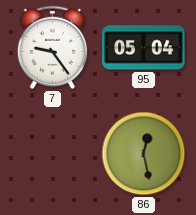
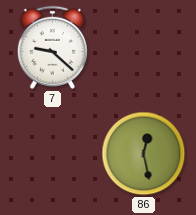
7: 9:24 -> 9:22
95: 05:04 -> none
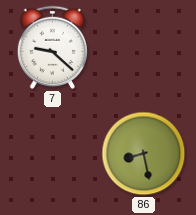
86: 12:28 -> 8:28
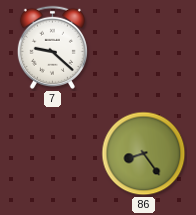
86: 8:28 -> 8:24
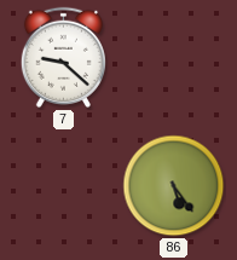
86: 8:24 -> 5:24
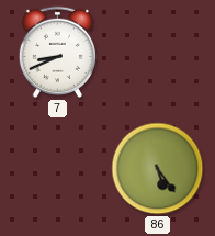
7: 9:22 -> 8:41
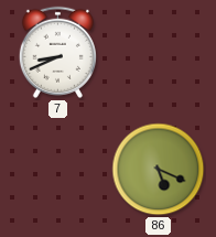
86: 5:24 -> 5:19
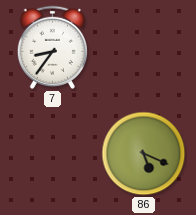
7: 8:41 -> 8:36
